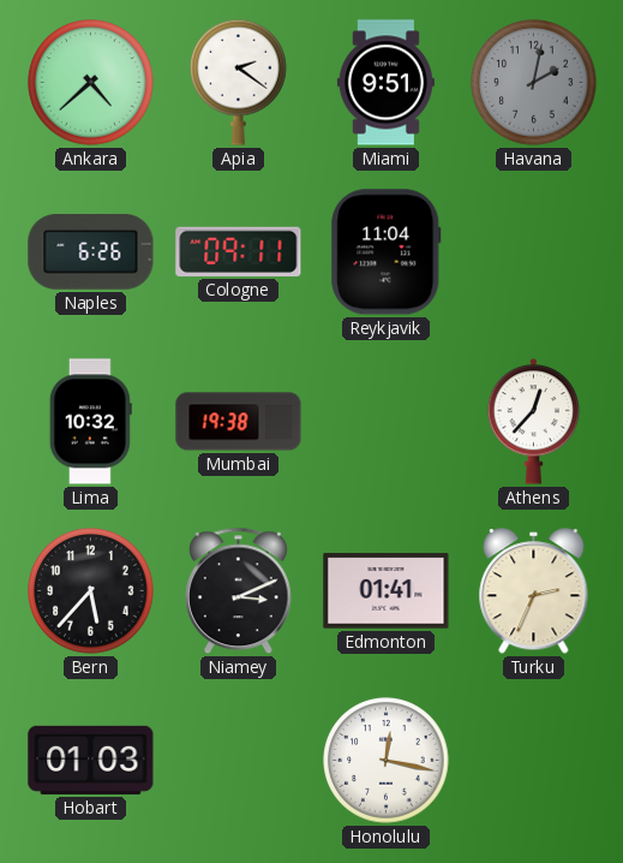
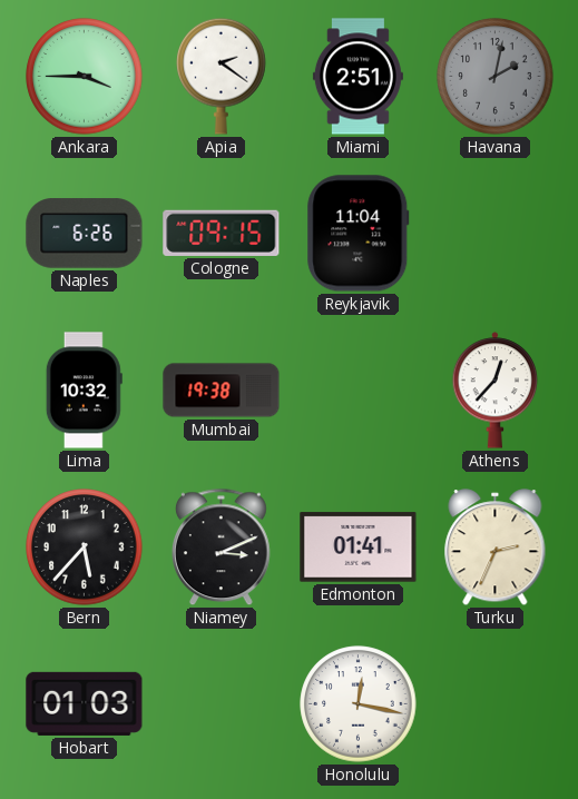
Ankara: 4:38 -> 3:45
Miami: 9:51 -> 2:51
Cologne: 09:11 -> 09:15
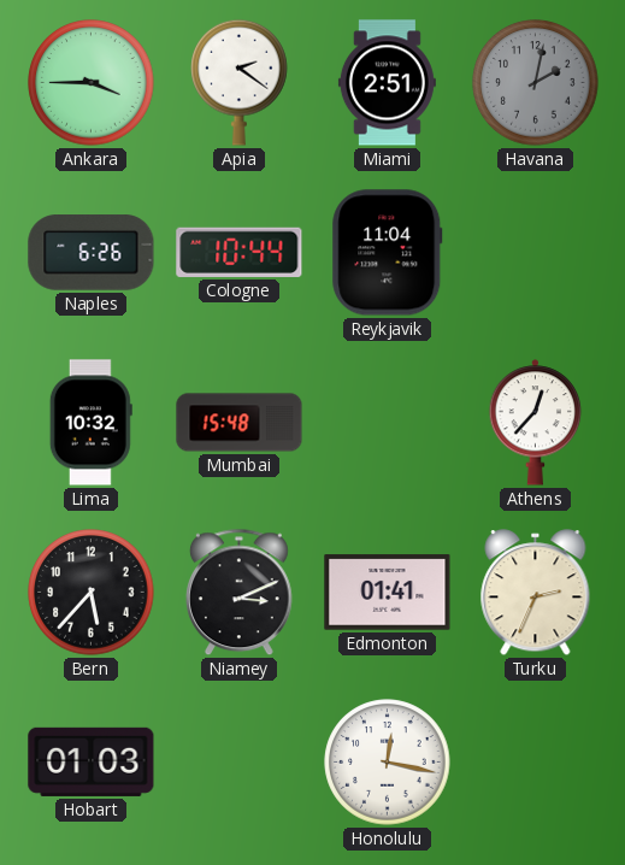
Cologne: 09:15 -> 10:44
Mumbai: 19:38 -> 15:48
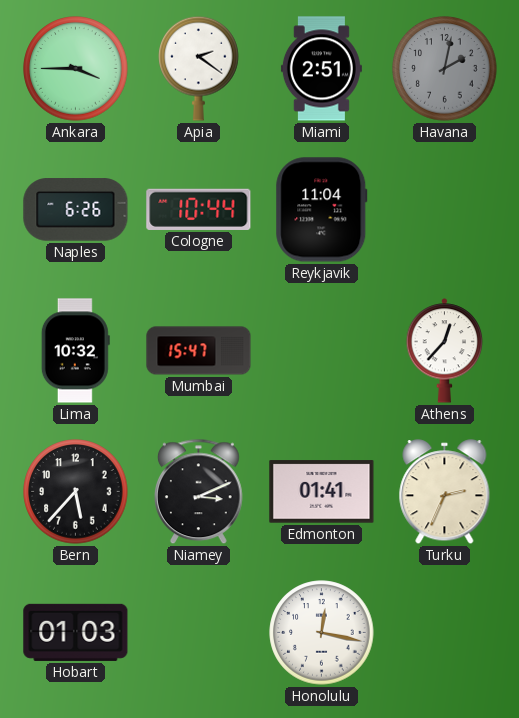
Mumbai: 15:48 -> 15:47
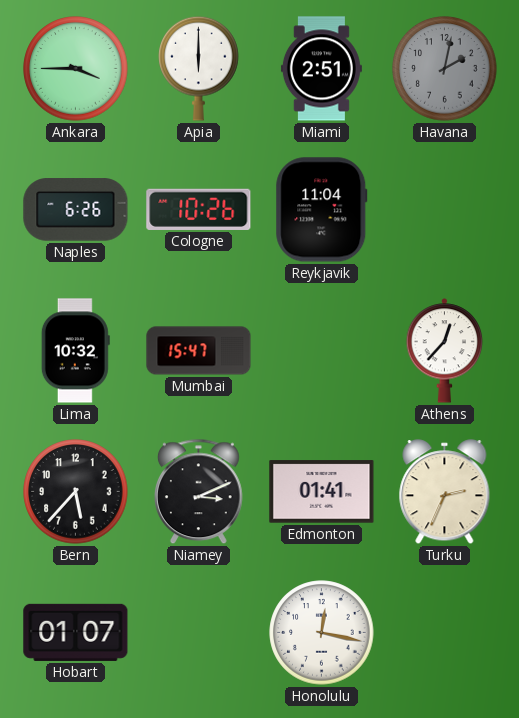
Apia: 2:21 -> 6:00
Cologne: 10:44 -> 10:26
Hobart: 01:03 -> 01:07
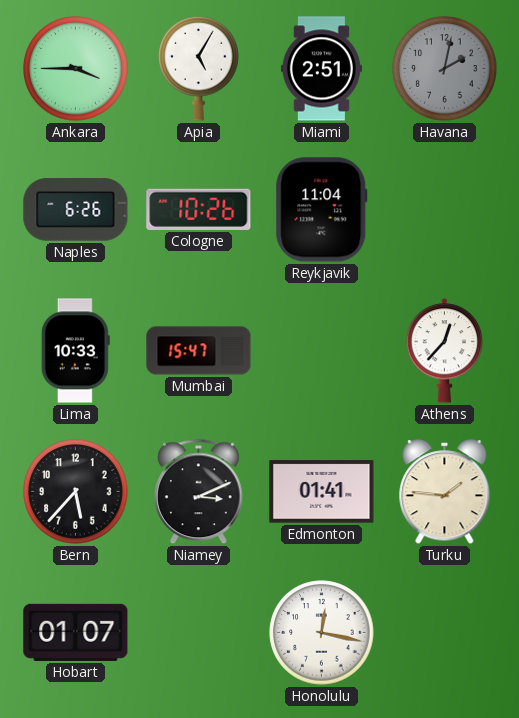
Apia: 6:00 -> 5:05
Lima: 10:32 -> 10:33
Turku: 2:34 -> 1:46
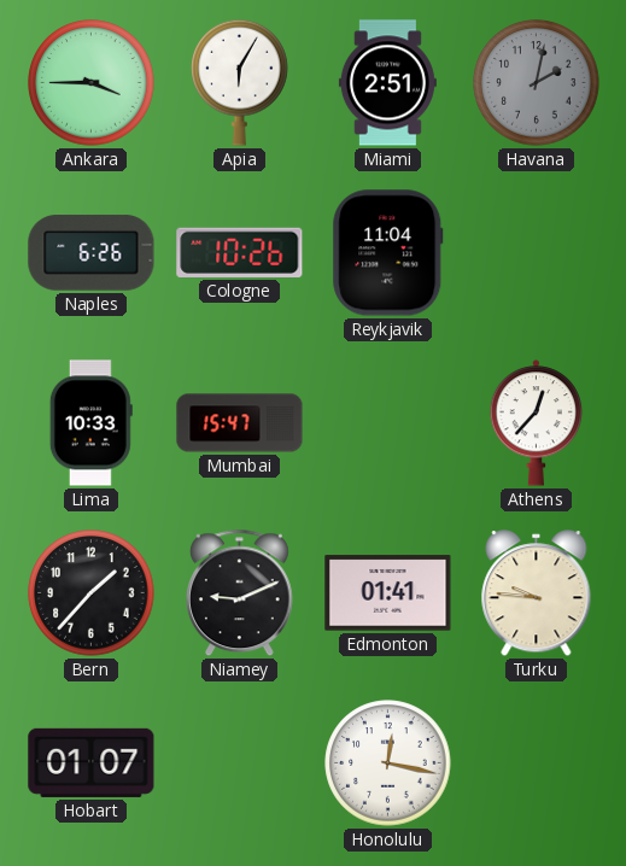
Apia: 5:05 -> 6:05
Bern: 5:37 -> 1:37
Niamey: 3:11 -> 9:11
Turku: 1:46 -> 9:46
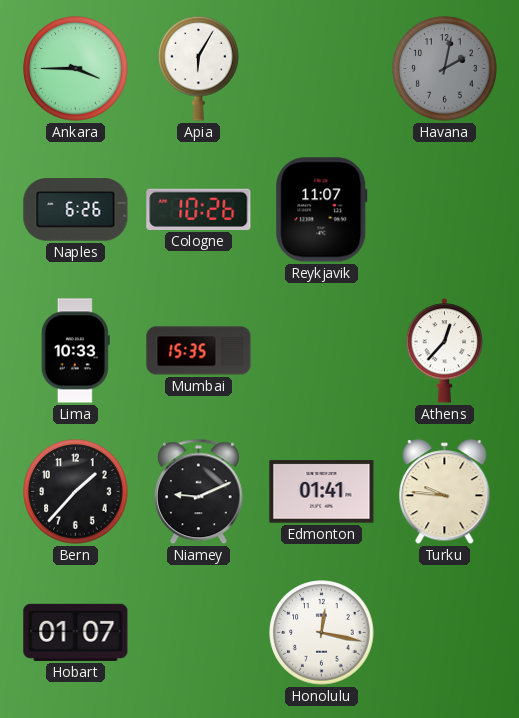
Miami: 2:51 -> none
Reykjavik: 11:04 -> 11:07
Mumbai: 15:47 -> 15:35
